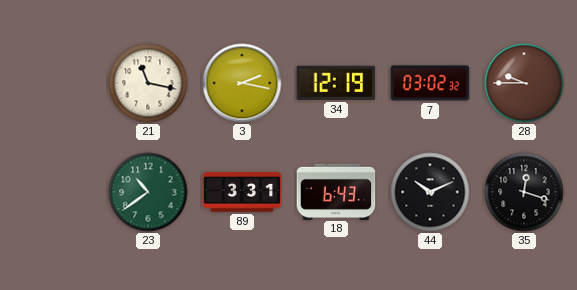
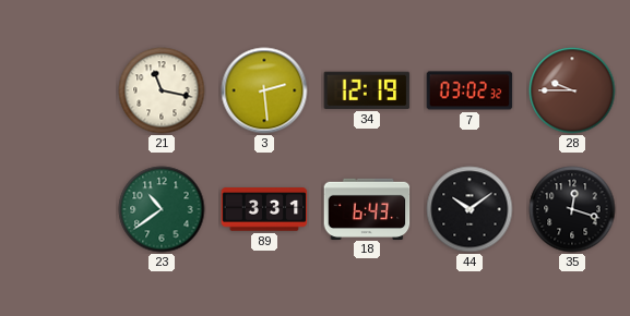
3: 2:17 -> 2:29
44: 10:11 -> 10:09
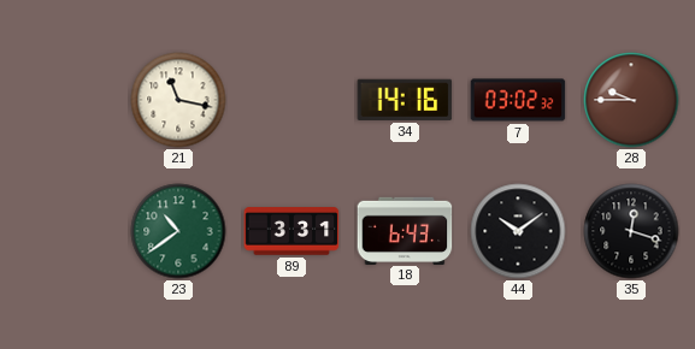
3: 2:29 -> none
34: 12:19 -> 14:16
